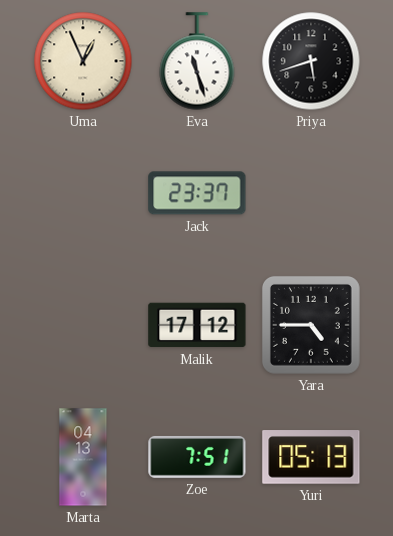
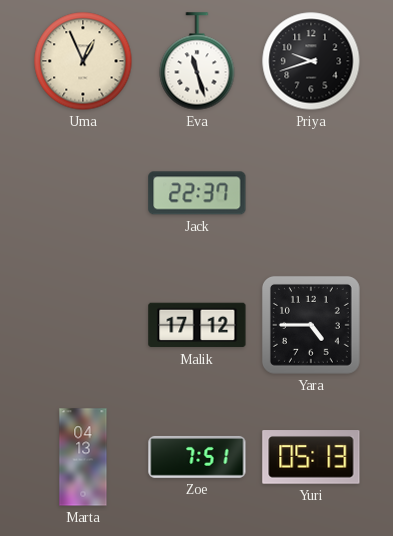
Priya: 5:42 -> 9:42
Jack: 23:37 -> 22:37
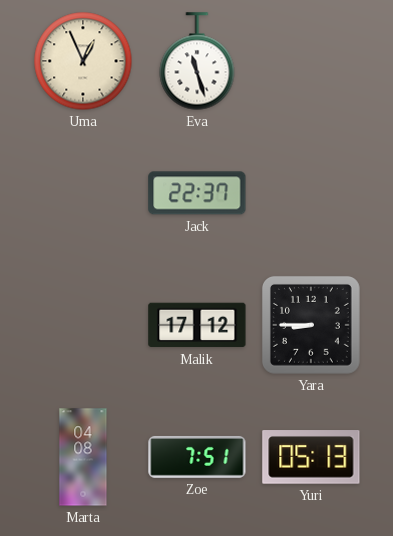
Priya: 9:42 -> none
Yara: 4:45 -> 8:45
Marta: 04:13 -> 04:08
